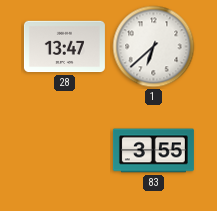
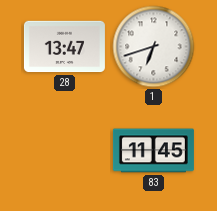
1: 6:38 -> 6:42
83: 3:55 -> 11:45
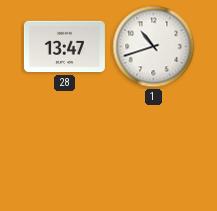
1: 6:42 -> 10:42
83: 11:45 -> none
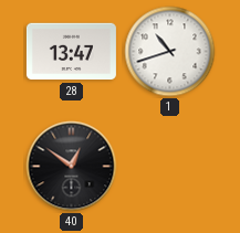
40: none -> 12:51
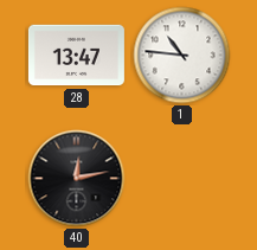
1: 10:42 -> 10:46
40: 12:51 -> 12:13
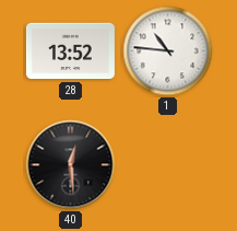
28: 13:47 -> 13:52
40: 12:13 -> 12:29
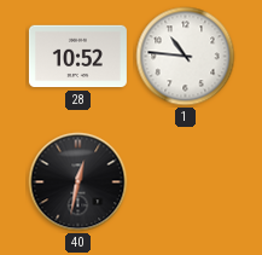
28: 13:52 -> 10:52
40: 12:29 -> 12:32
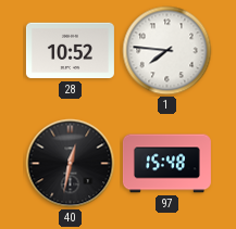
1: 10:46 -> 7:46
97: none -> 15:48
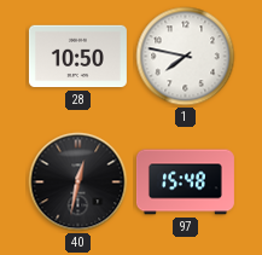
28: 10:52 -> 10:50
1: 7:46 -> 7:47
